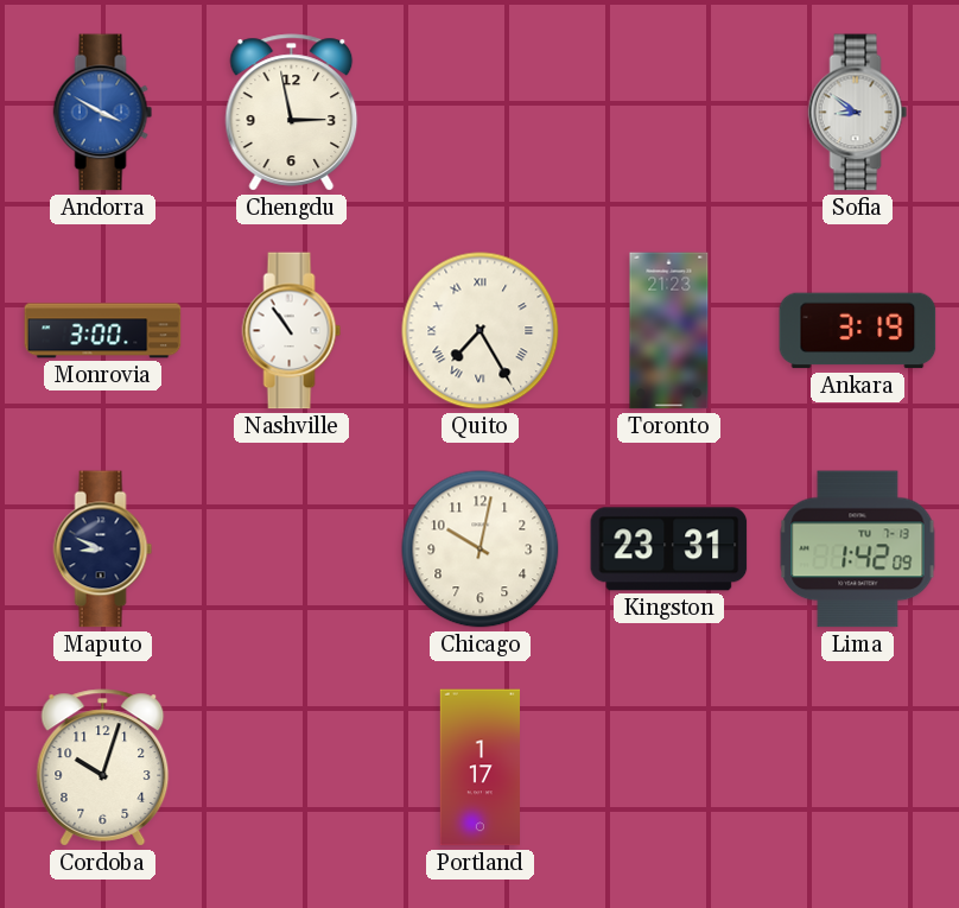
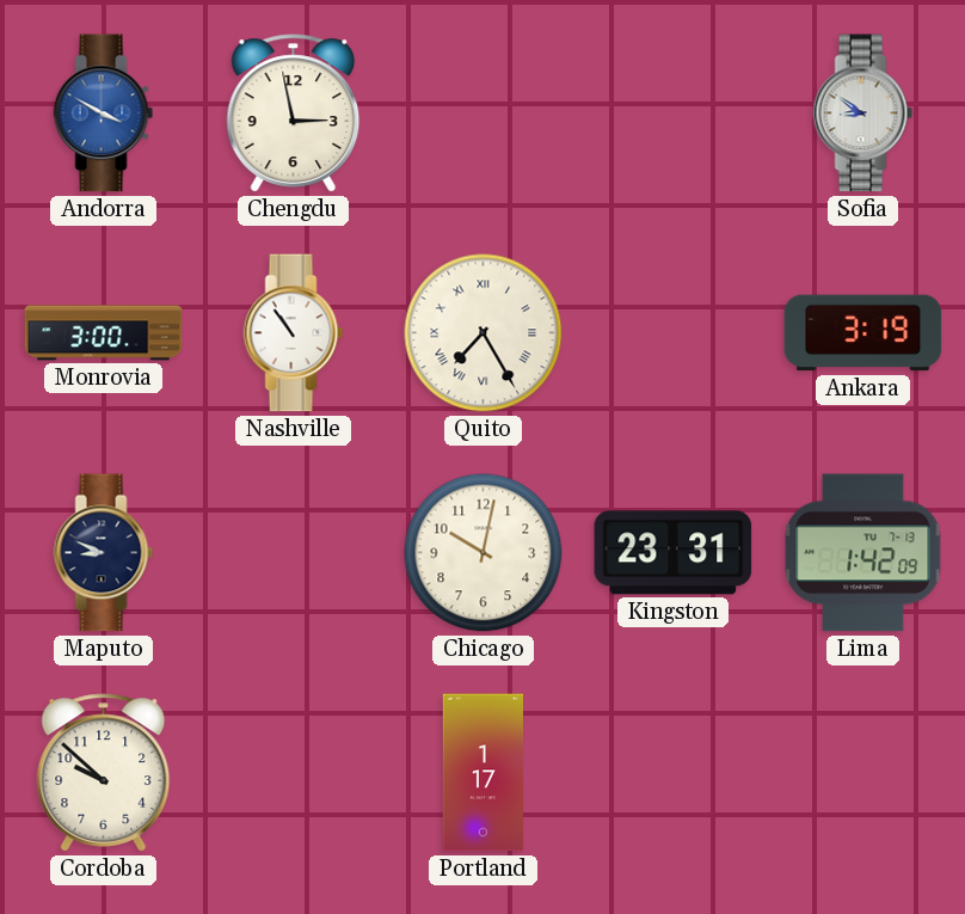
Toronto: 21:23 -> none
Cordoba: 10:03 -> 9:52
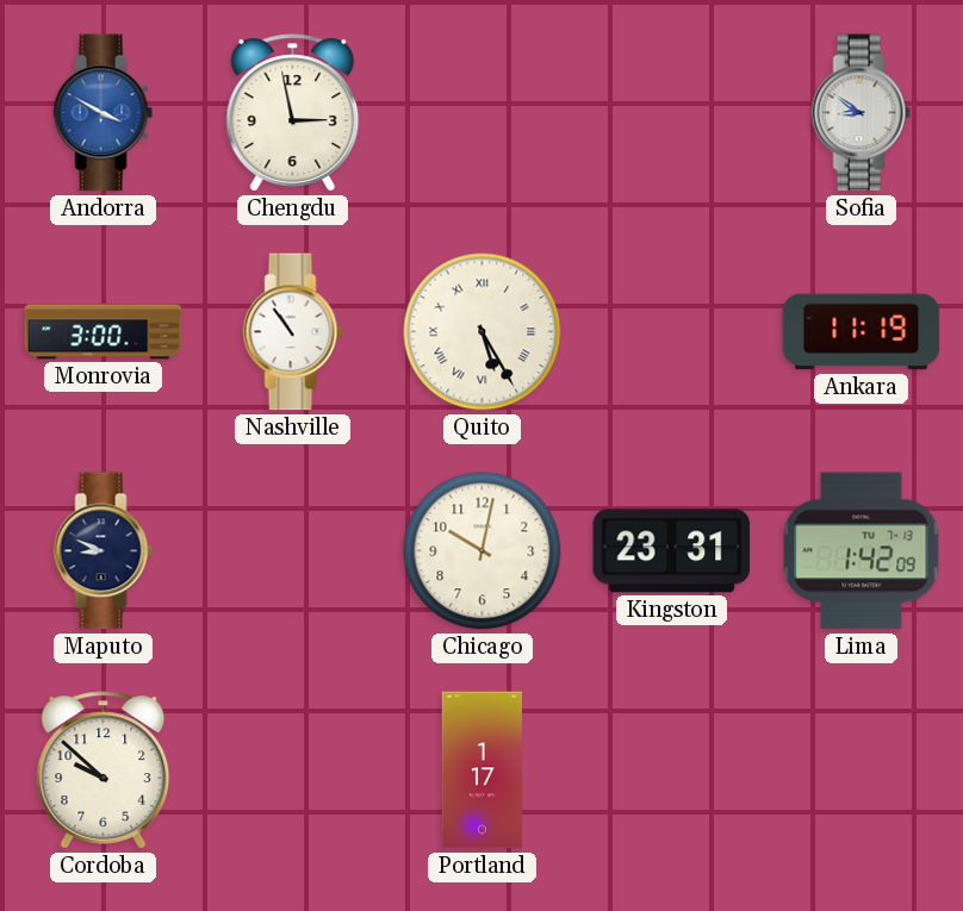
Quito: 7:25 -> 5:25
Ankara: 3:19 -> 11:19
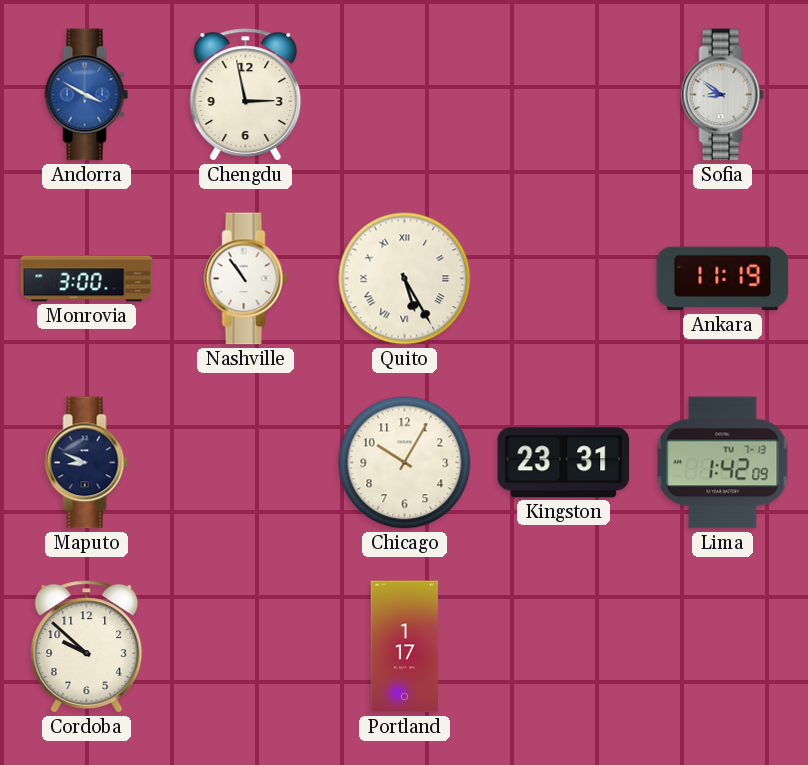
Chicago: 10:02 -> 10:05
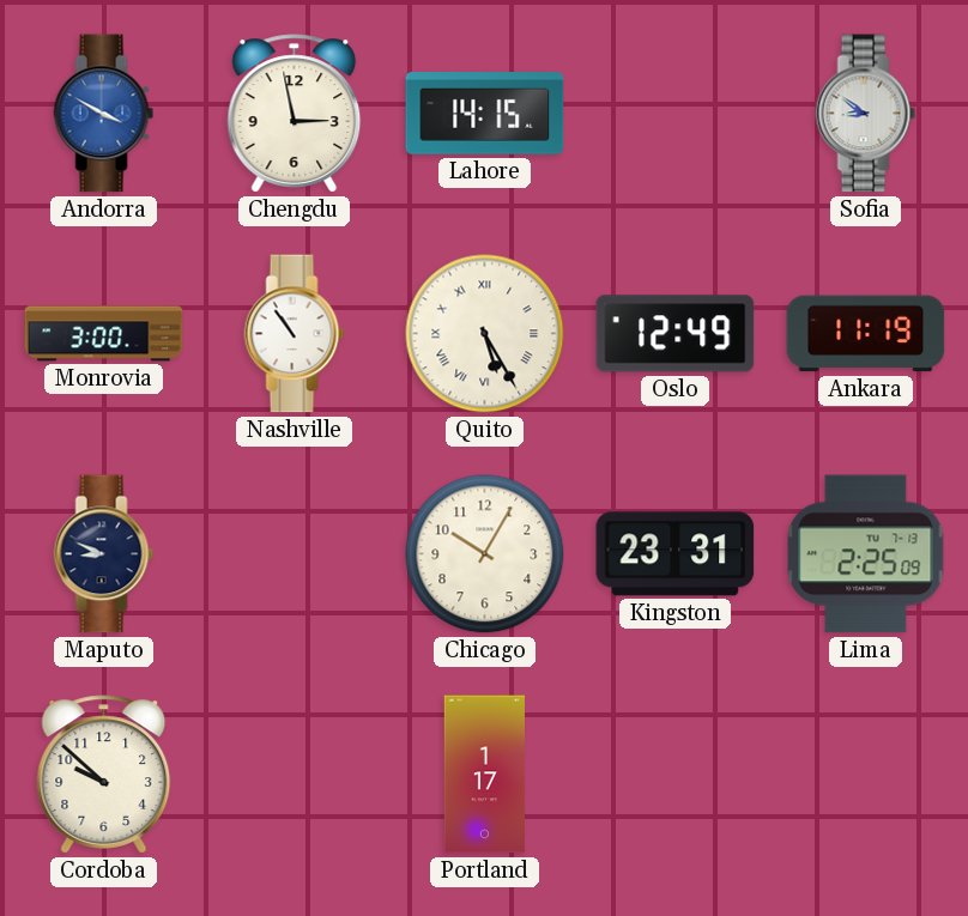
Lahore: none -> 14:15
Oslo: none -> 12:49
Lima: 1:42 -> 2:25
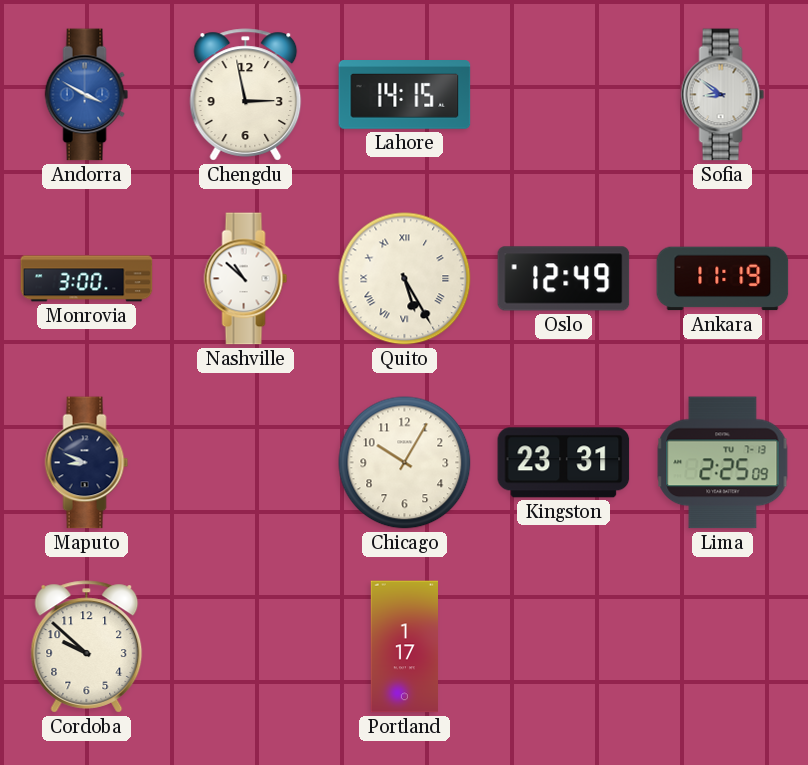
Nashville: 10:54 -> 10:52
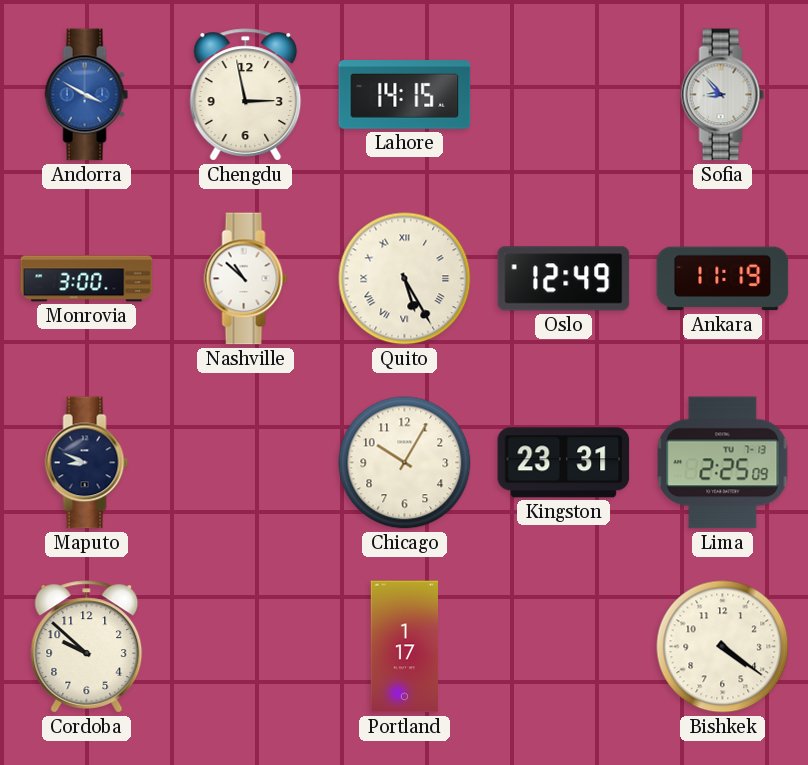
Sofia: 8:51 -> 8:53
Bishkek: none -> 4:21
